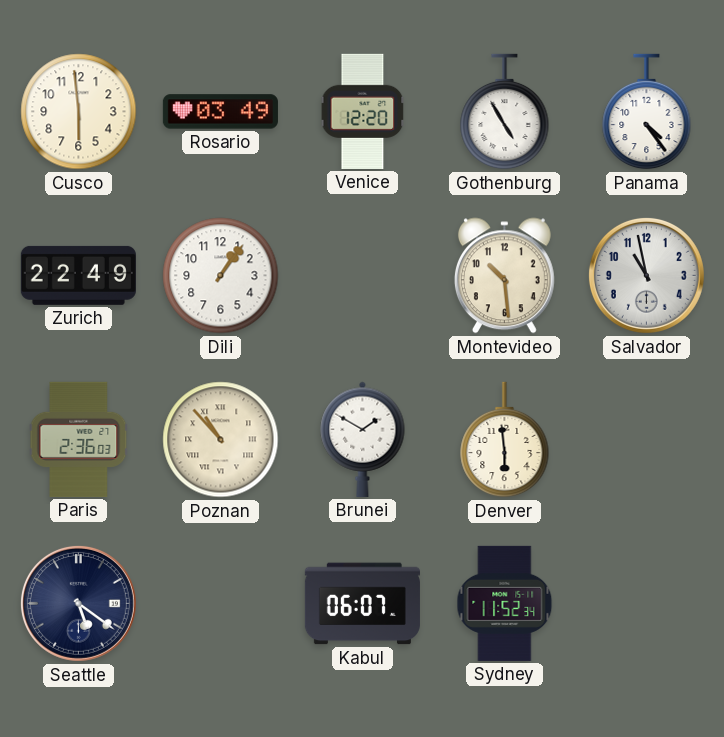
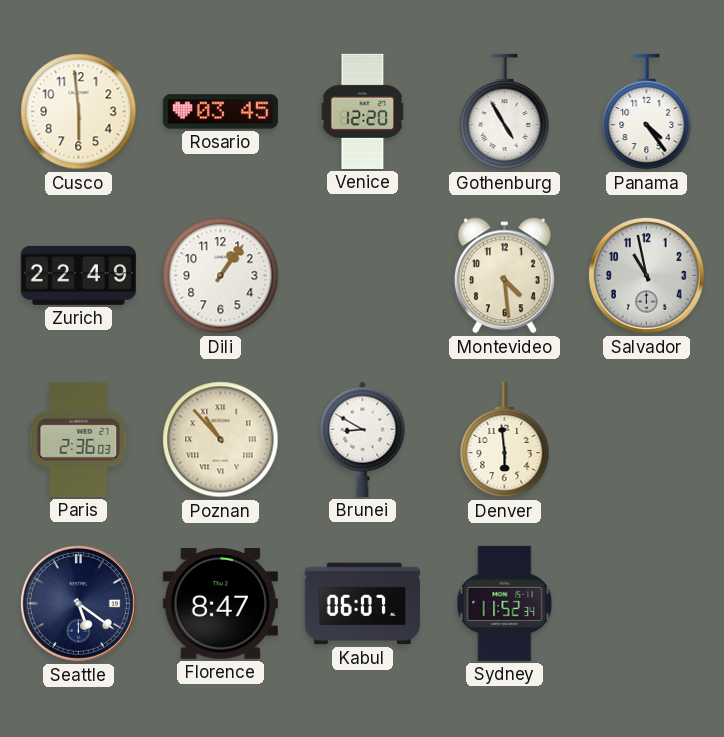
Rosario: 03:49 -> 03:45
Montevideo: 10:29 -> 4:29
Brunei: 1:50 -> 8:50
Florence: none -> 8:47
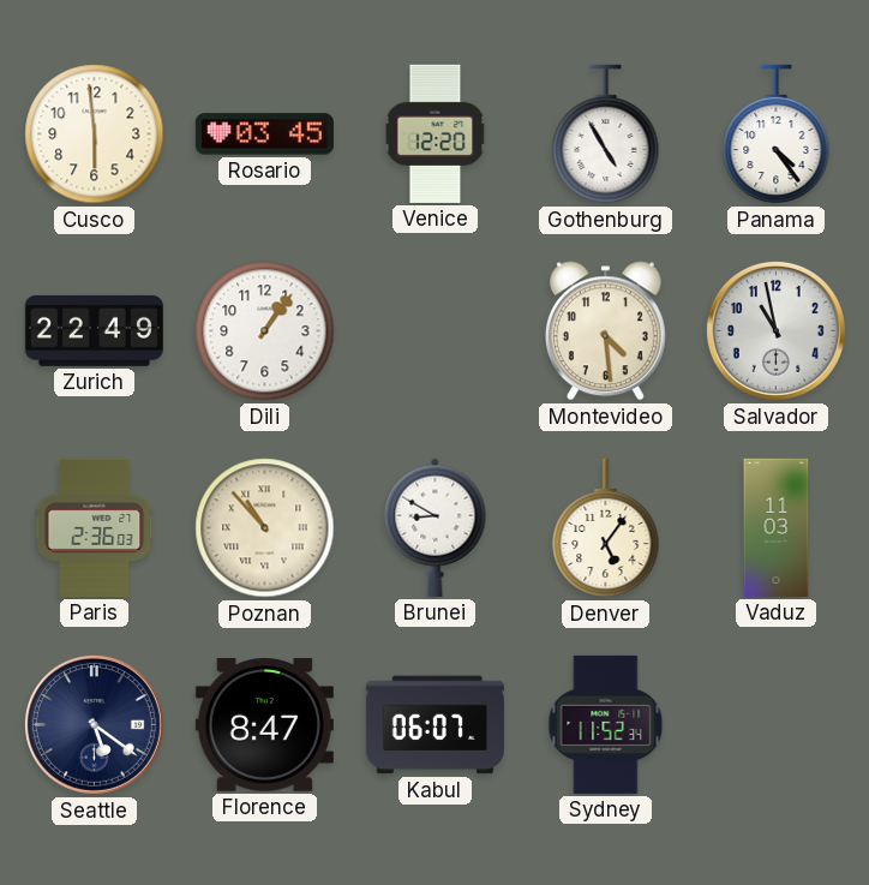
Denver: 5:59 -> 5:06
Vaduz: none -> 11:03
